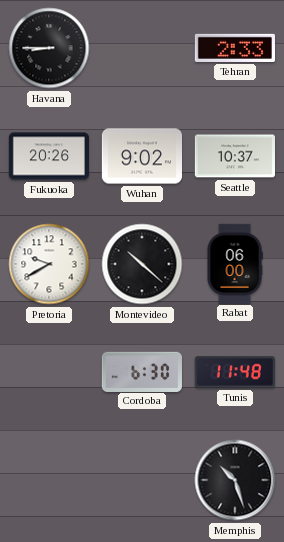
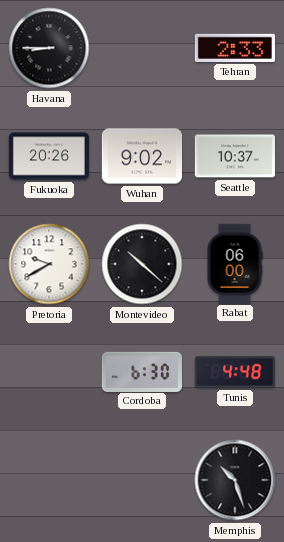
Tunis: 11:48 -> 4:48
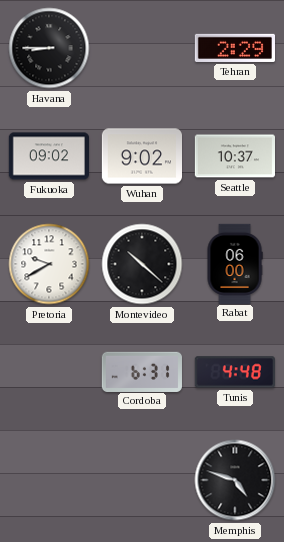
Tehran: 2:33 -> 2:29
Fukuoka: 20:26 -> 09:02
Cordoba: 6:30 -> 6:31
Memphis: 10:27 -> 4:48
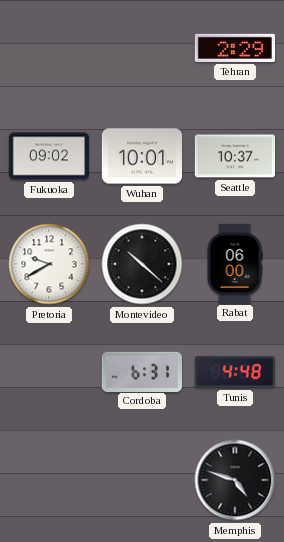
Havana: 8:45 -> none
Wuhan: 9:02 -> 10:01
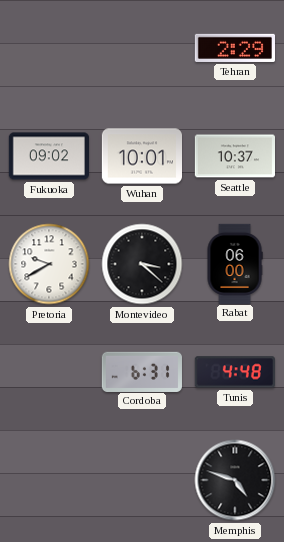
Montevideo: 10:22 -> 3:22
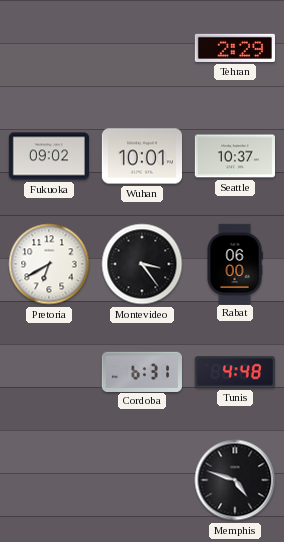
Pretoria: 9:40 -> 6:40
Montevideo: 3:22 -> 3:24
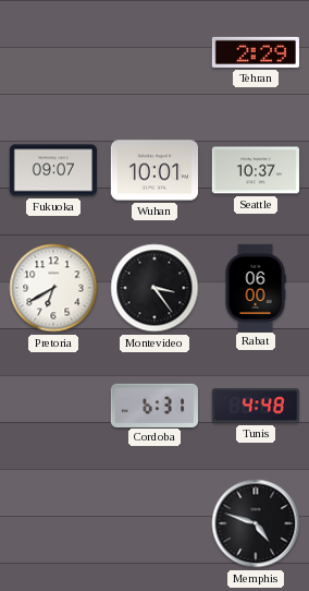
Fukuoka: 09:02 -> 09:07
